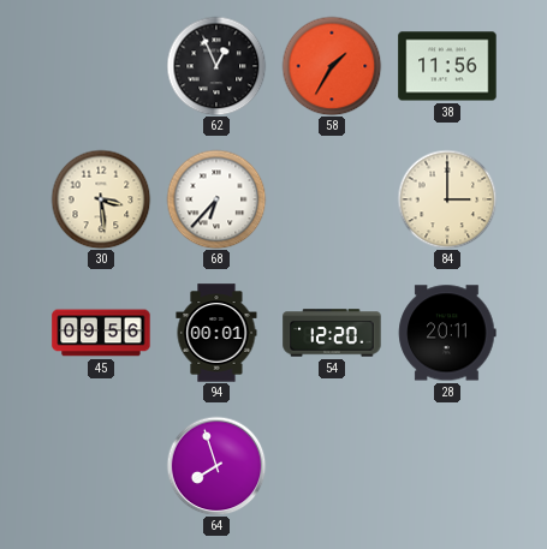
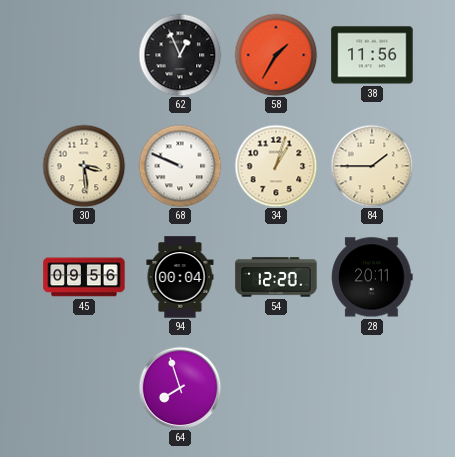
68: 6:37 -> 9:49
34: none -> 1:03
84: 3:00 -> 1:45
94: 00:01 -> 00:04
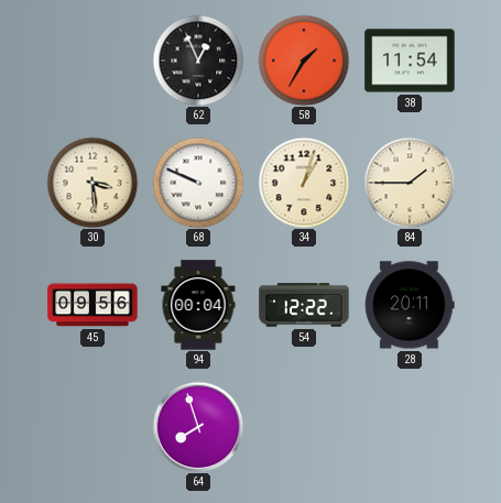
38: 11:56 -> 11:54
54: 12:20 -> 12:22
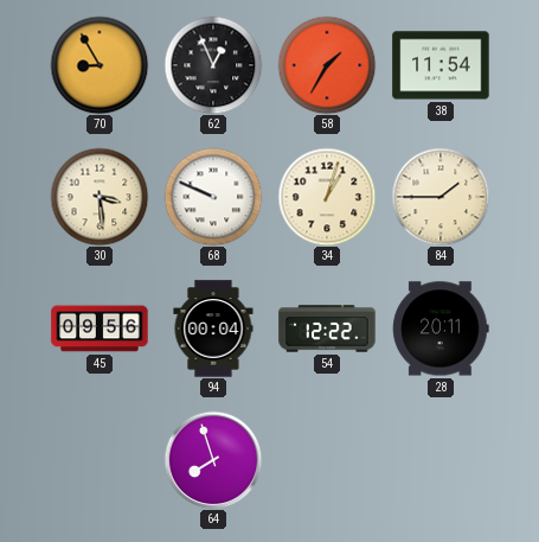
70: none -> 8:55
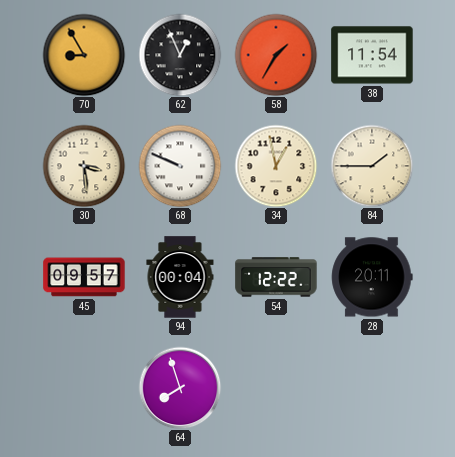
34: 1:03 -> 12:58
45: 09:56 -> 09:57
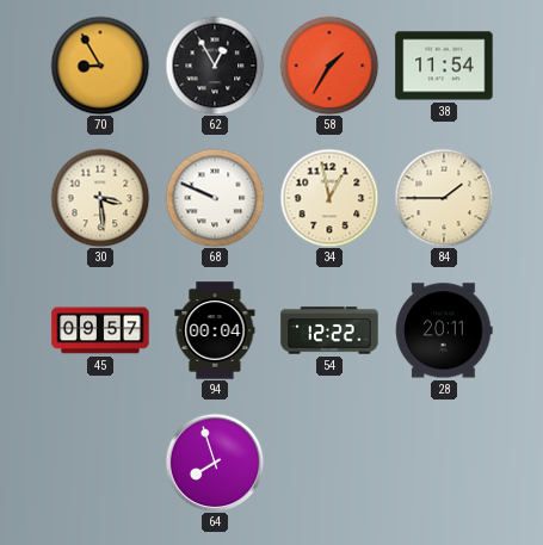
62: 12:56 -> 12:55
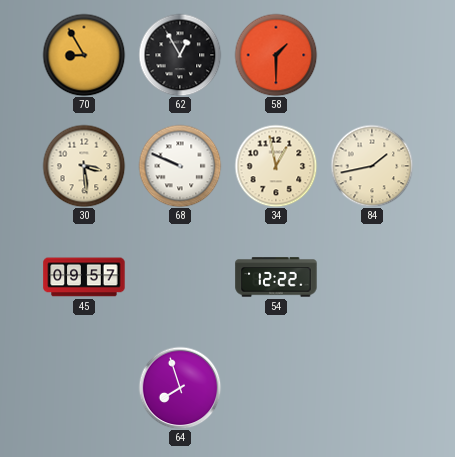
58: 1:35 -> 1:30
38: 11:54 -> none
84: 1:45 -> 1:43
94: 00:04 -> none
28: 20:11 -> none
